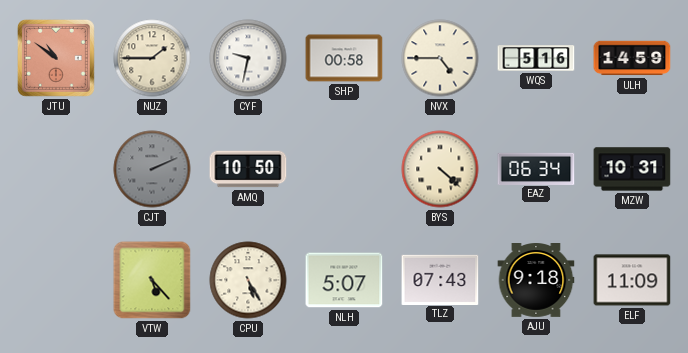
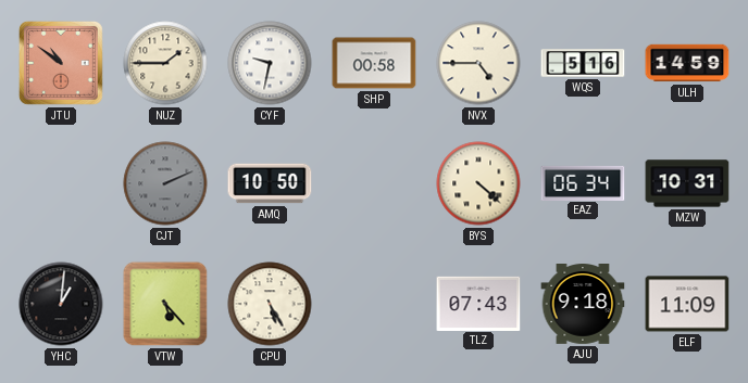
YHC: none -> 1:01
NLH: 5:07 -> none
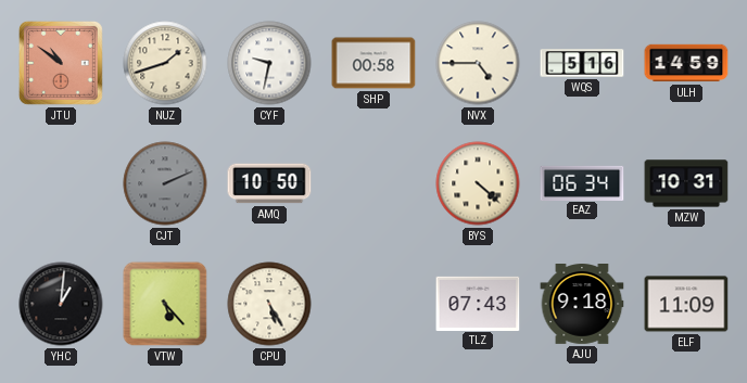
NUZ: 1:45 -> 1:42
